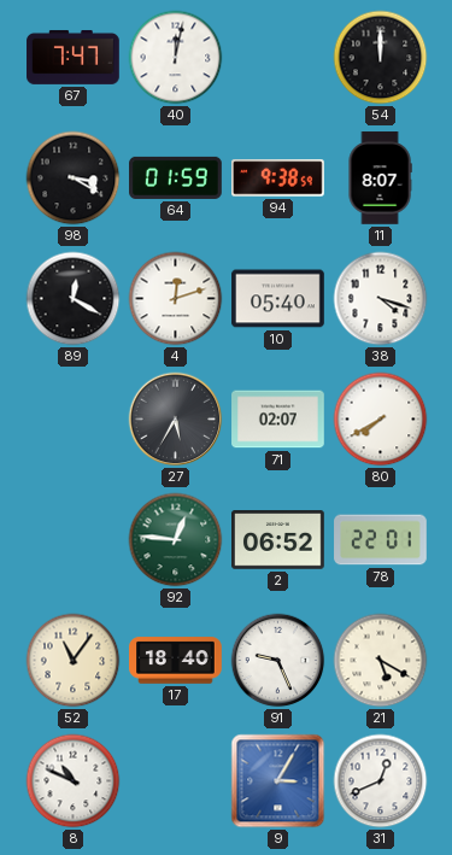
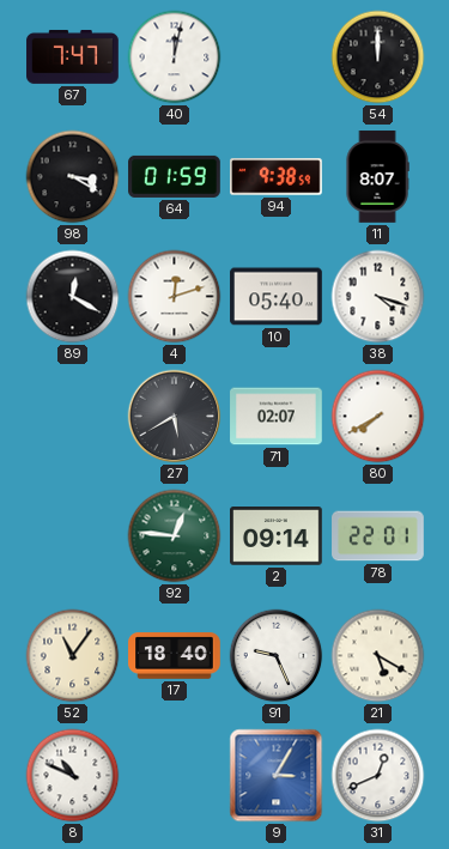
27: 5:35 -> 5:40
2: 06:52 -> 09:14
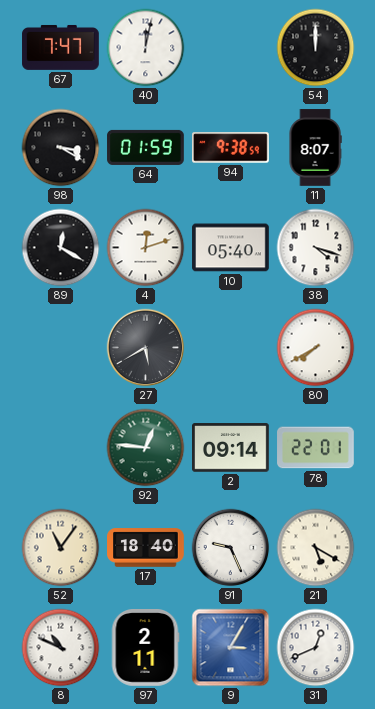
71: 02:07 -> none
97: none -> 2:11
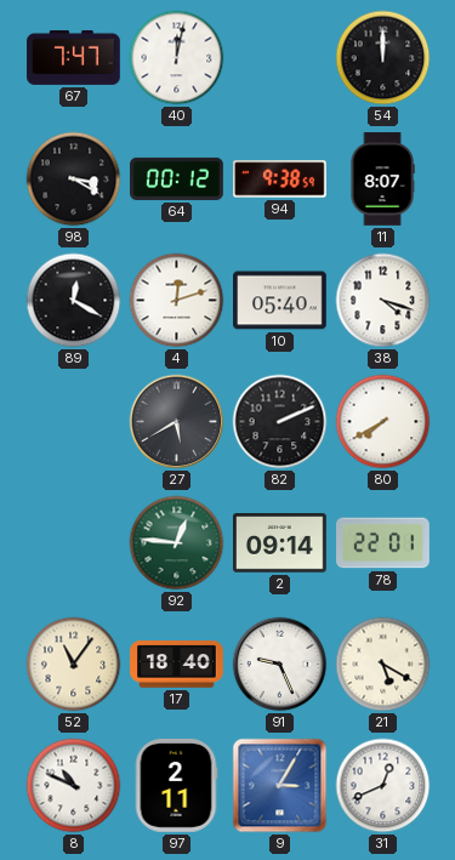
64: 01:59 -> 00:12
82: none -> 2:11
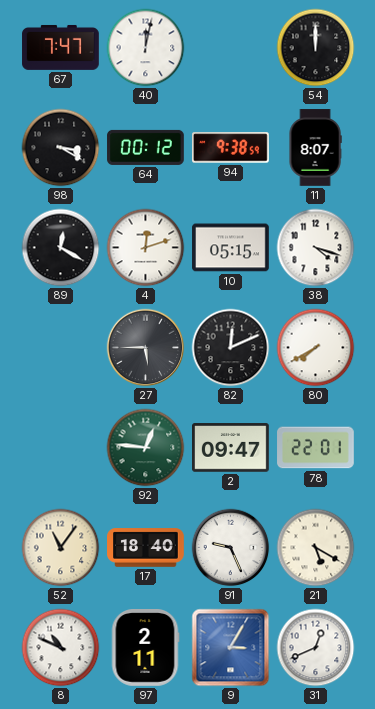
10: 05:40 -> 05:15
27: 5:40 -> 5:45
82: 2:11 -> 12:11
2: 09:14 -> 09:47
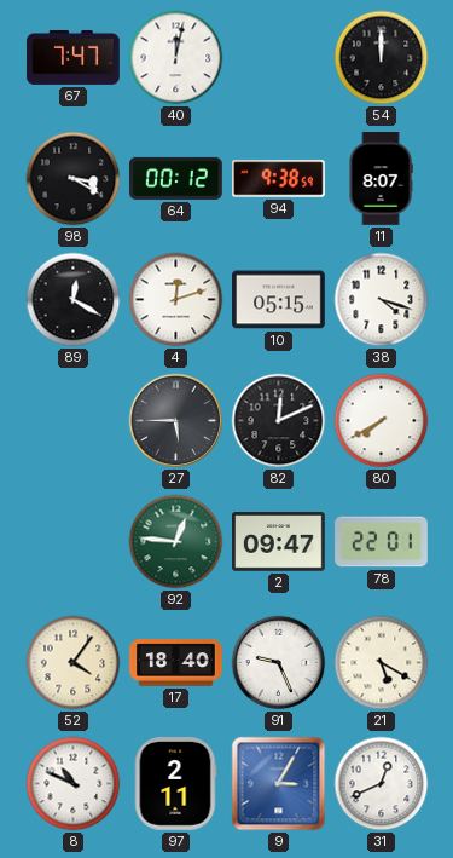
52: 11:06 -> 4:06
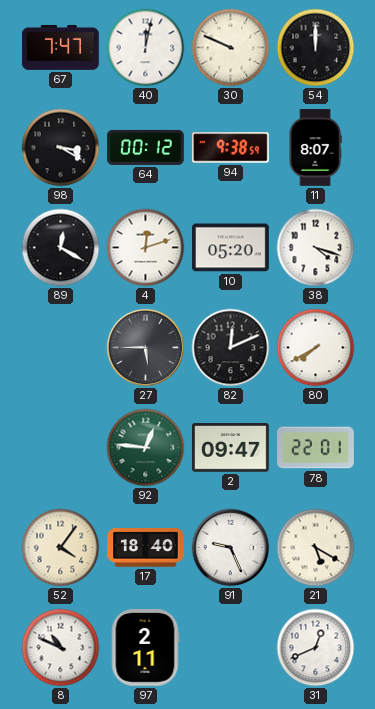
30: none -> 9:49
10: 05:15 -> 05:20
9: 3:05 -> none
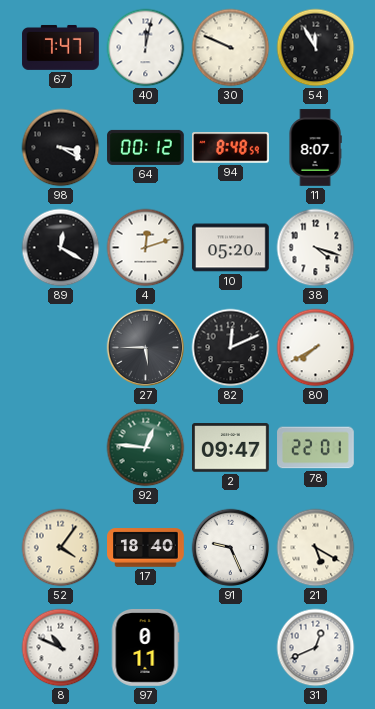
54: 12:00 -> 11:55
94: 9:38 -> 8:48
97: 2:11 -> 0:11
